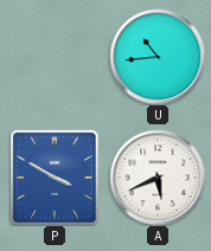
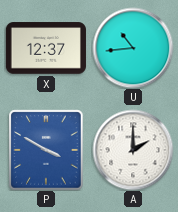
X: none -> 12:37
A: 5:41 -> 2:00
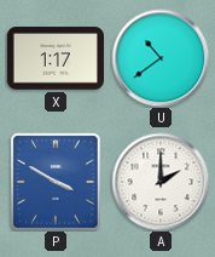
X: 12:37 -> 1:17
U: 10:44 -> 10:39
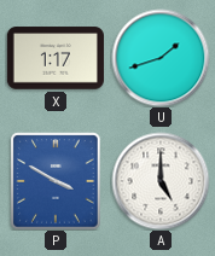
U: 10:39 -> 1:42
A: 2:00 -> 5:00
